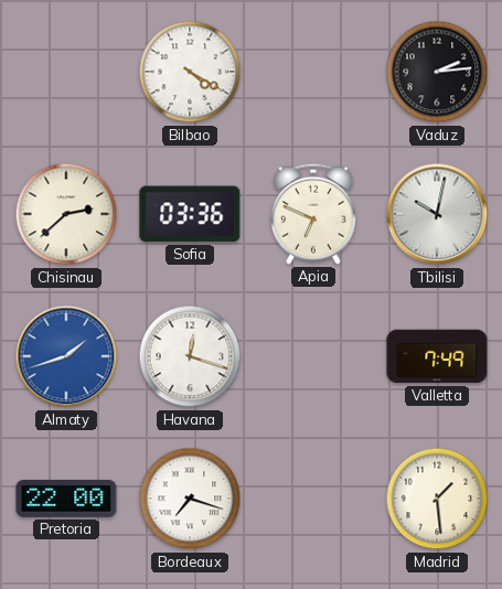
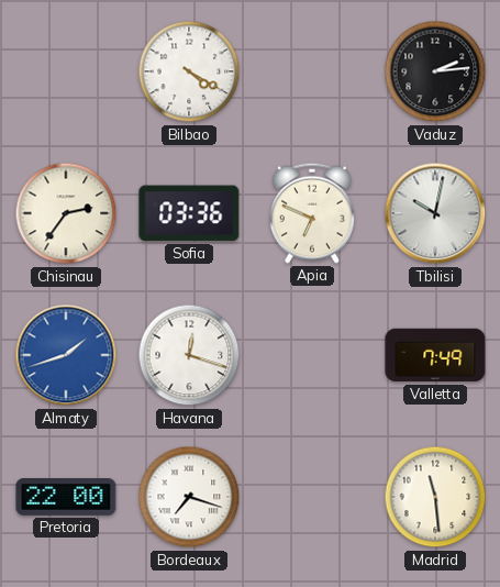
Chisinau: 2:38 -> 2:36
Madrid: 1:29 -> 11:29
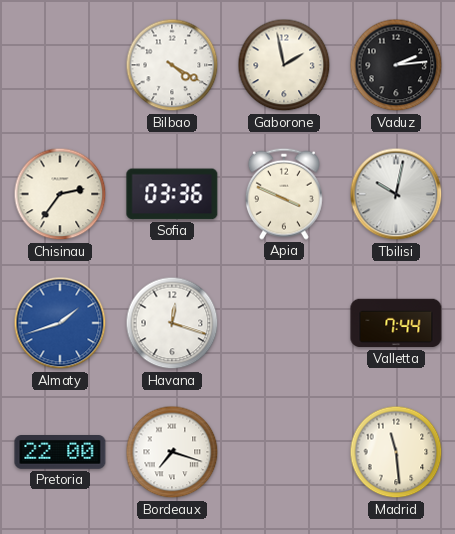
Gaborone: none -> 1:58
Apia: 6:49 -> 3:49
Valletta: 7:49 -> 7:44
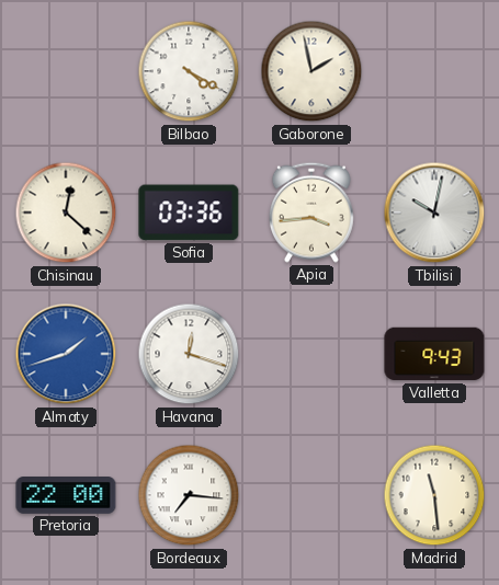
Vaduz: 2:14 -> none
Chisinau: 2:36 -> 12:22
Apia: 3:49 -> 3:44
Valletta: 7:44 -> 9:43
Bordeaux: 7:18 -> 7:16
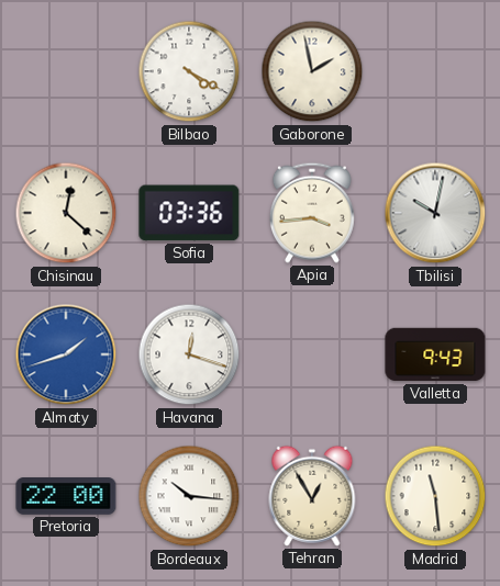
Bordeaux: 7:16 -> 10:16
Tehran: none -> 12:55
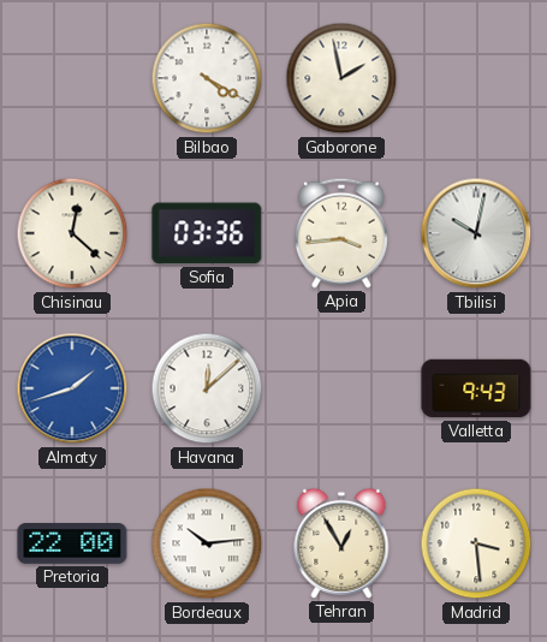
Havana: 12:18 -> 12:08
Bordeaux: 10:16 -> 10:14
Madrid: 11:29 -> 3:29
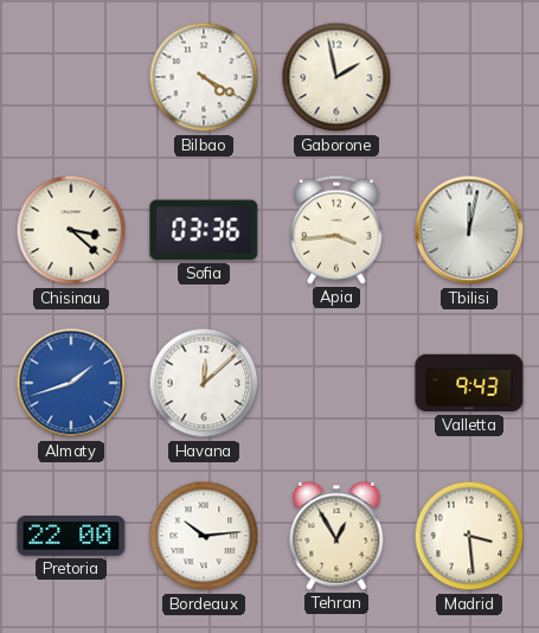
Chisinau: 12:22 -> 3:22
Tbilisi: 10:02 -> 12:02
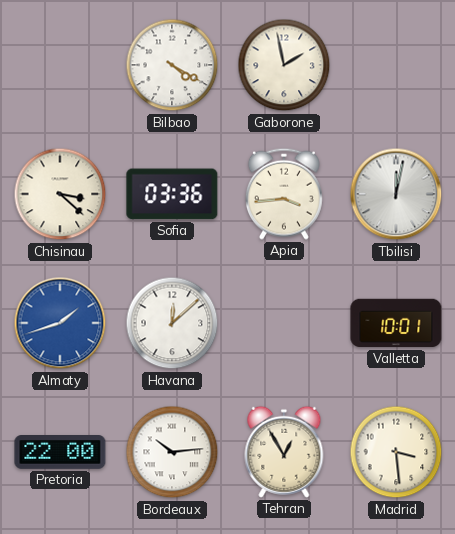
Valletta: 9:43 -> 10:01
